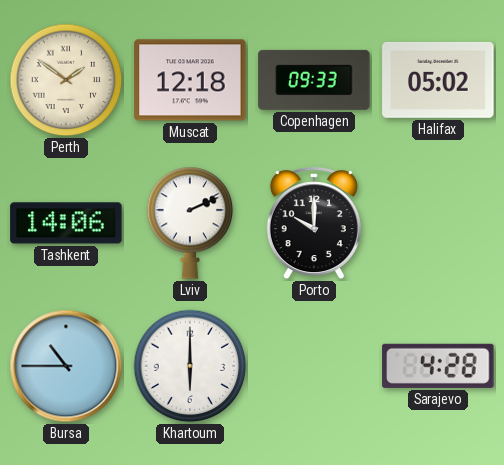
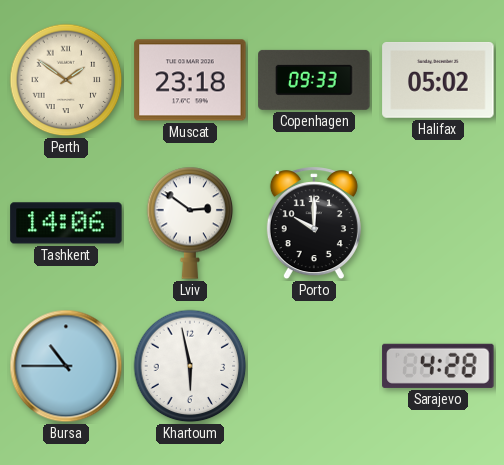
Muscat: 12:18 -> 23:18
Lviv: 2:11 -> 2:51
Khartoum: 6:00 -> 5:58
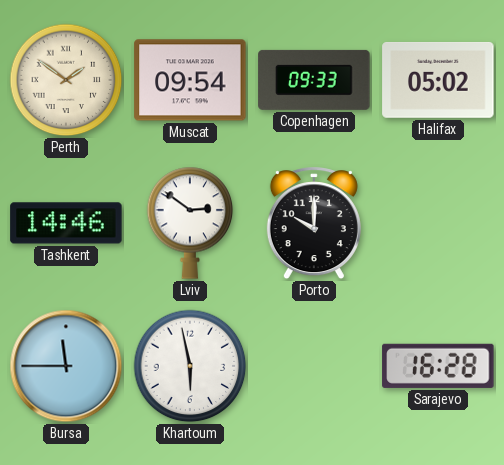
Muscat: 23:18 -> 09:54
Tashkent: 14:06 -> 14:46
Bursa: 10:45 -> 11:45
Sarajevo: 4:28 -> 16:28
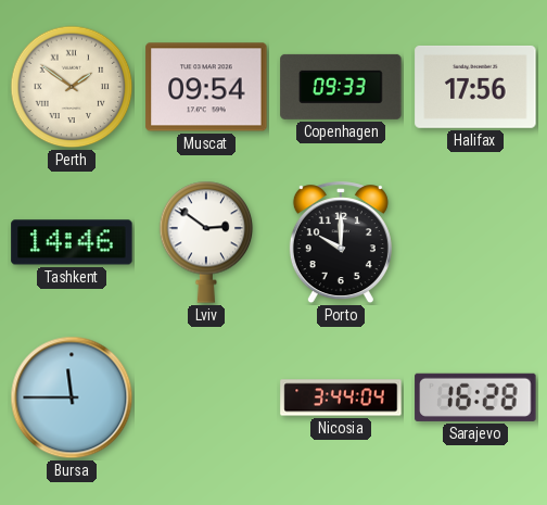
Halifax: 05:02 -> 17:56
Khartoum: 5:58 -> none
Nicosia: none -> 3:44
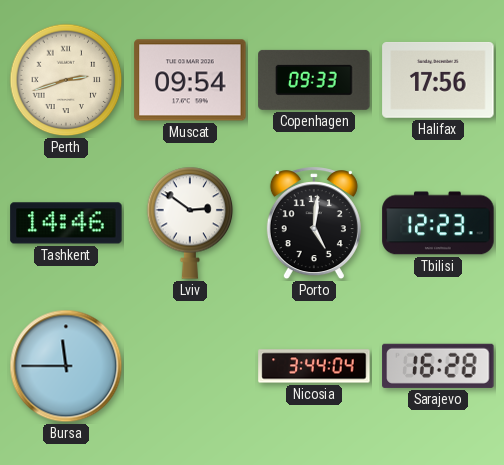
Perth: 1:51 -> 2:42
Porto: 10:00 -> 5:01
Tbilisi: none -> 12:23
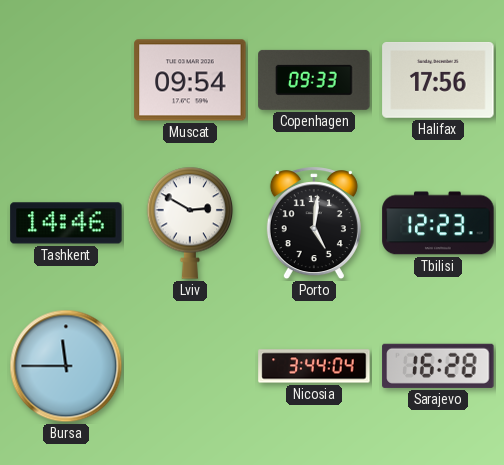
Perth: 2:42 -> none
Lviv: 2:51 -> 2:50
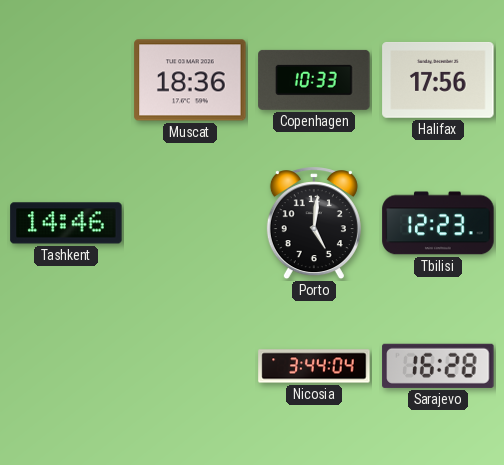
Muscat: 09:54 -> 18:36
Copenhagen: 09:33 -> 10:33
Lviv: 2:50 -> none
Bursa: 11:45 -> none
